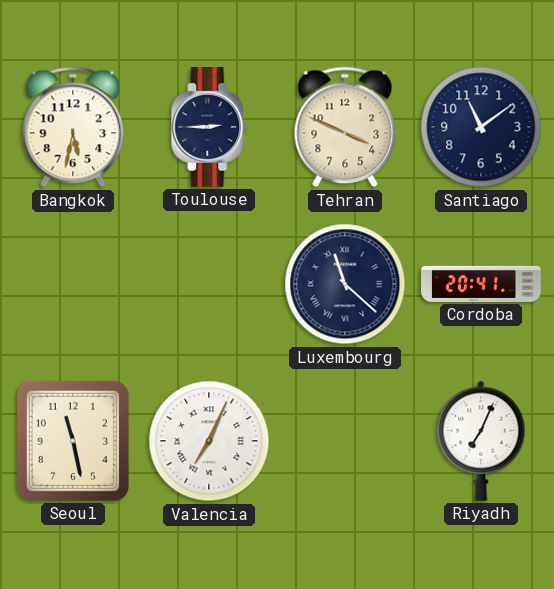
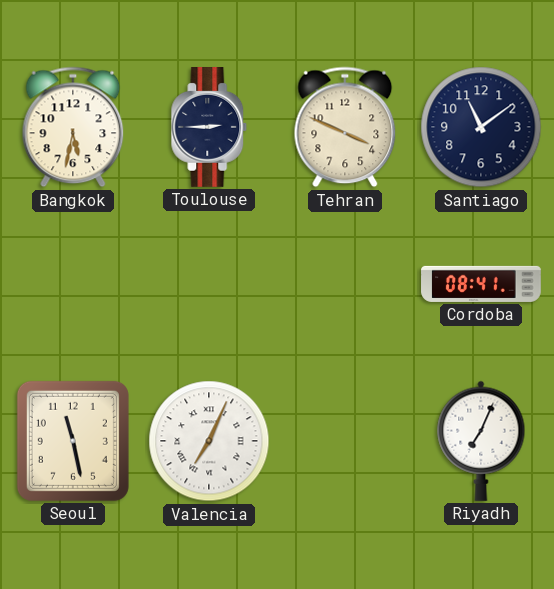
Luxembourg: 11:22 -> none
Cordoba: 20:41 -> 08:41
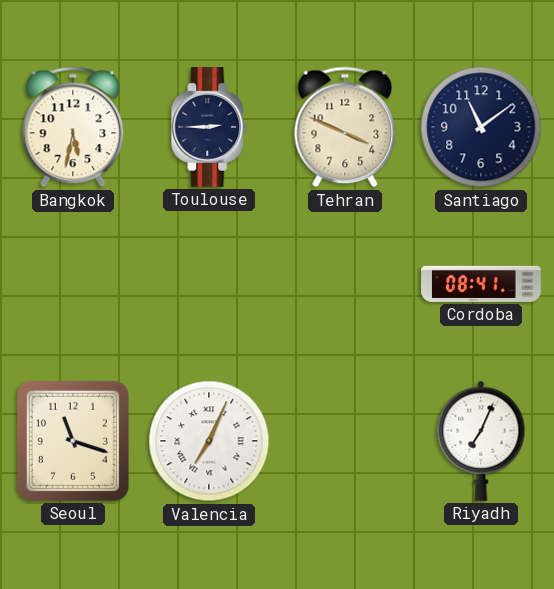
Seoul: 11:28 -> 11:18
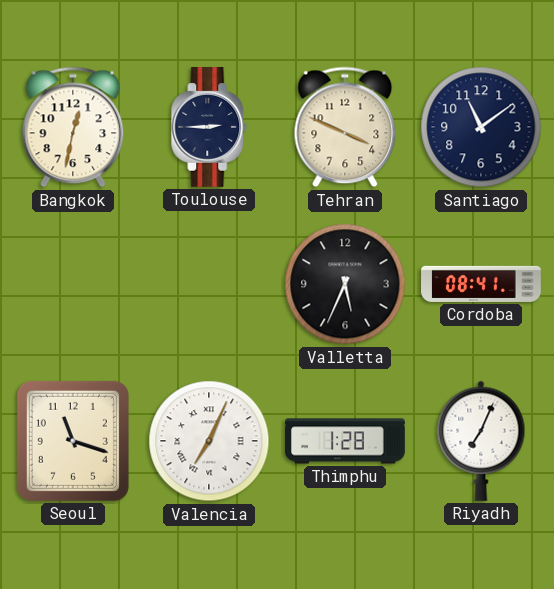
Bangkok: 5:32 -> 12:32
Valletta: none -> 5:34
Thimphu: none -> 1:28
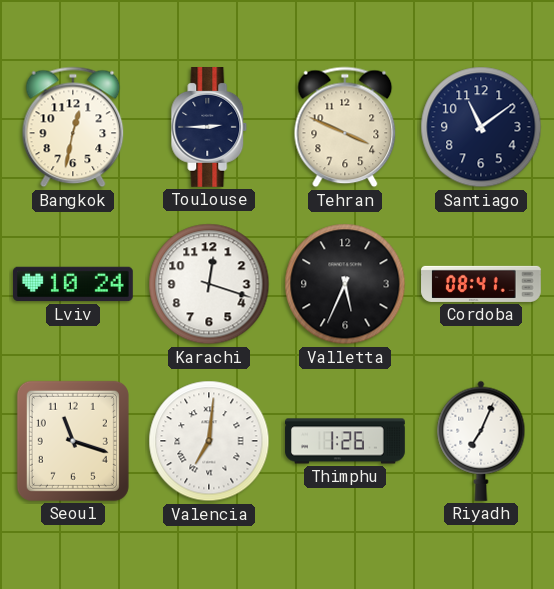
Lviv: none -> 10:24
Karachi: none -> 12:18
Valencia: 7:04 -> 7:01
Thimphu: 1:28 -> 1:26
